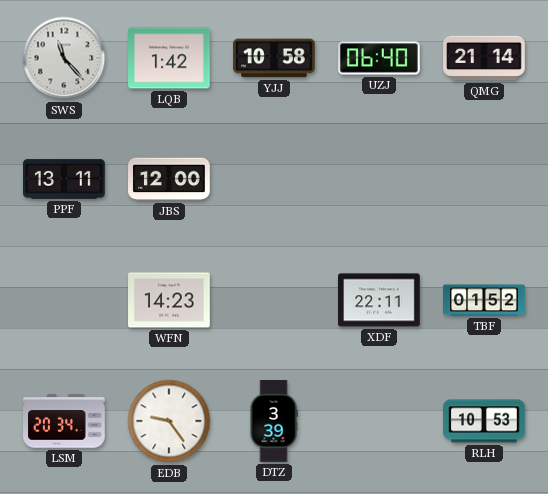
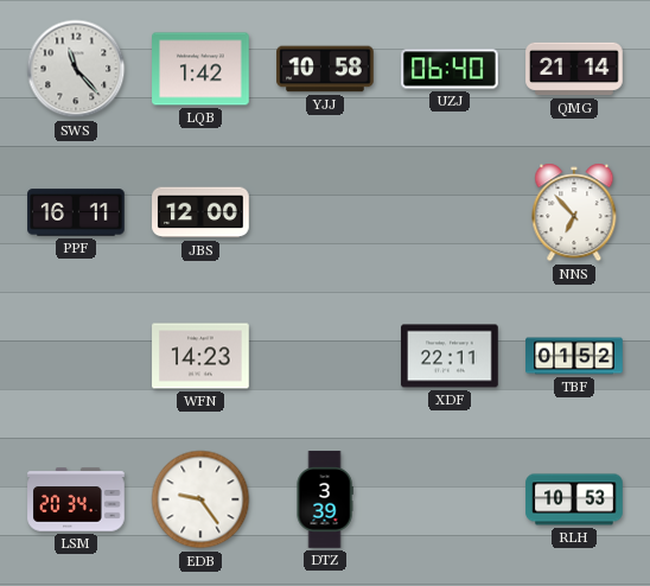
PPF: 13:11 -> 16:11
NNS: none -> 6:53
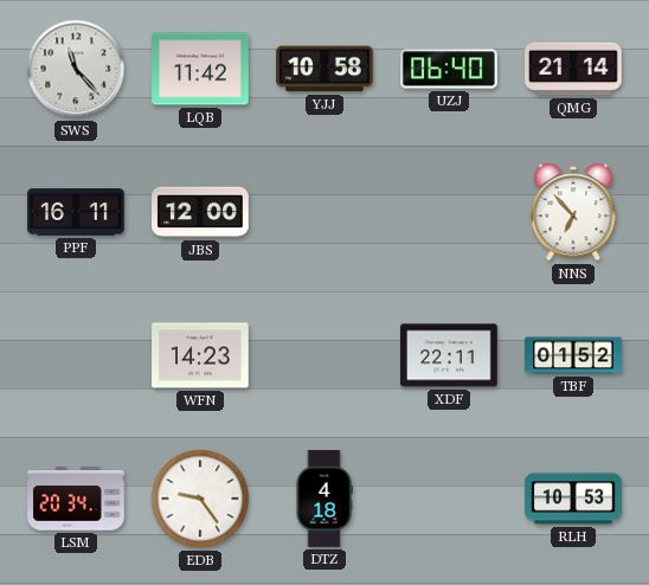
LQB: 1:42 -> 11:42
DTZ: 3:39 -> 4:18
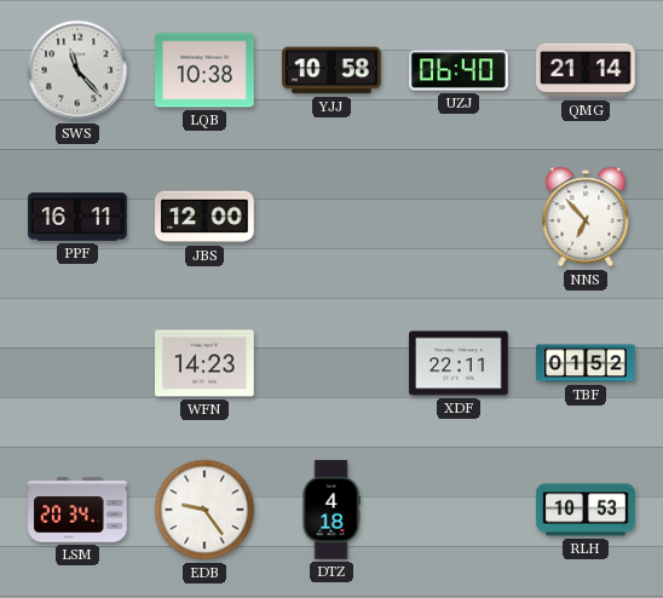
LQB: 11:42 -> 10:38
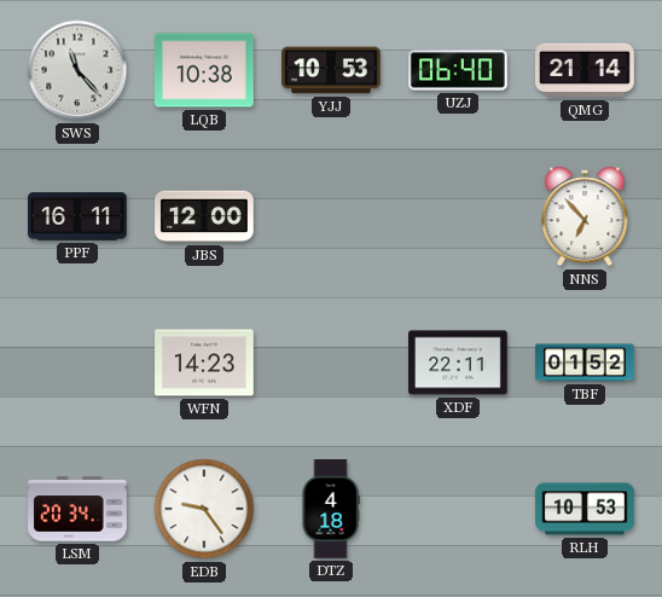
YJJ: 10:58 -> 10:53
